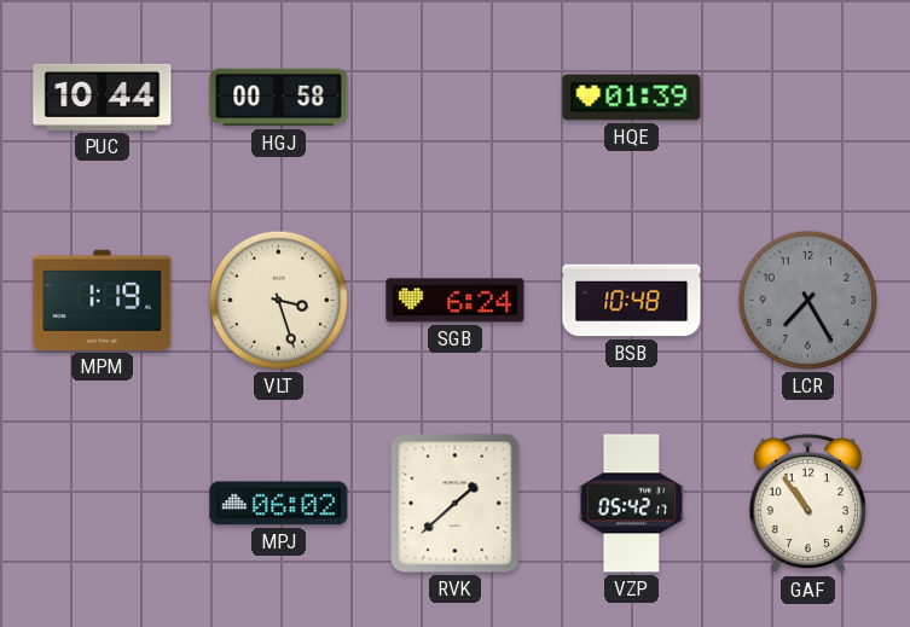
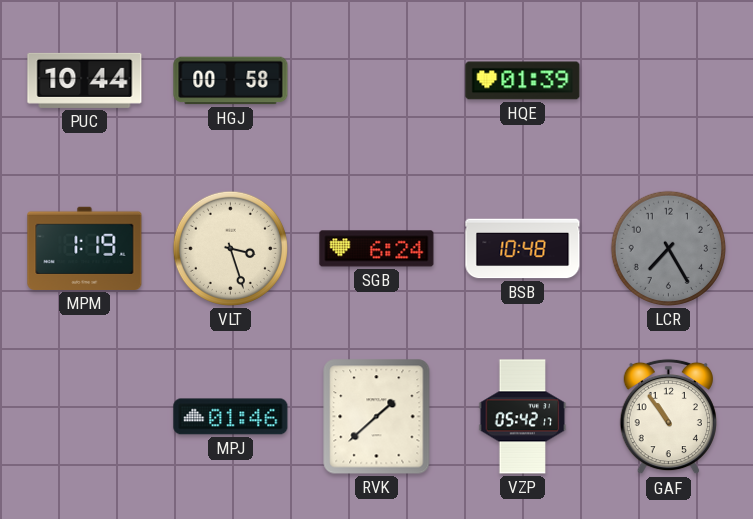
MPJ: 06:02 -> 01:46
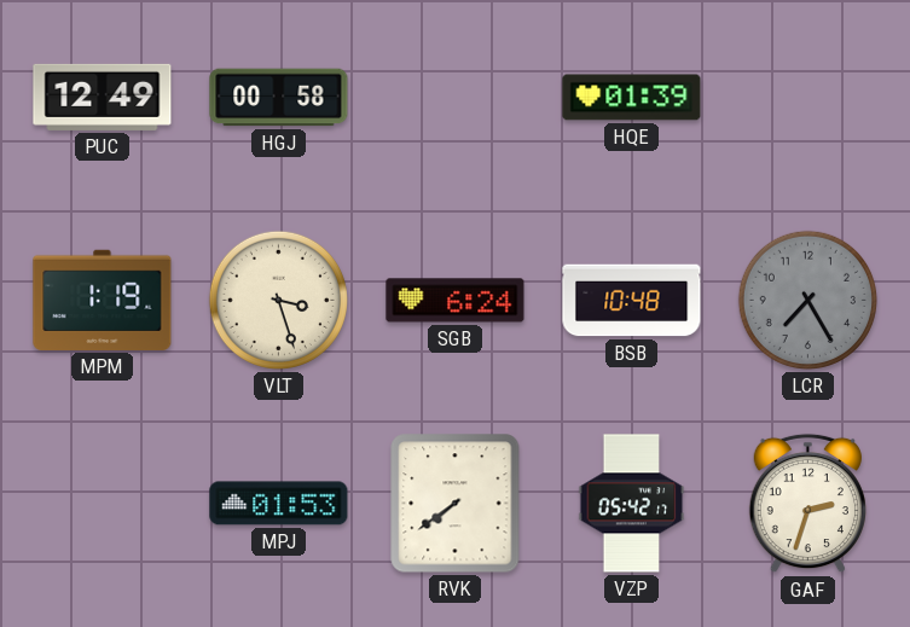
PUC: 10:44 -> 12:49
MPJ: 01:46 -> 01:53
RVK: 1:38 -> 7:39
GAF: 10:54 -> 2:33
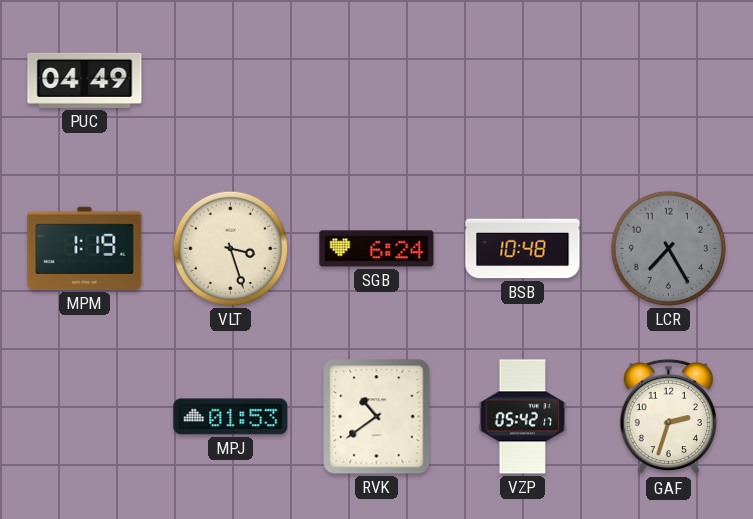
PUC: 12:49 -> 04:49
HGJ: 00:58 -> none
HQE: 01:39 -> none
RVK: 7:39 -> 10:39
